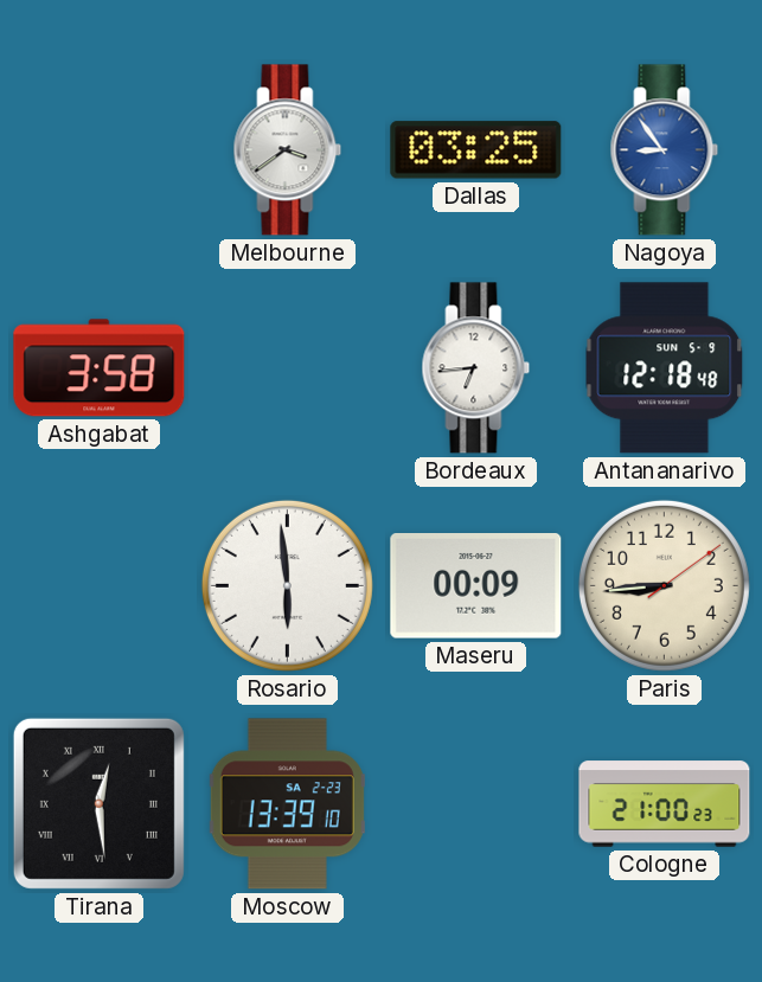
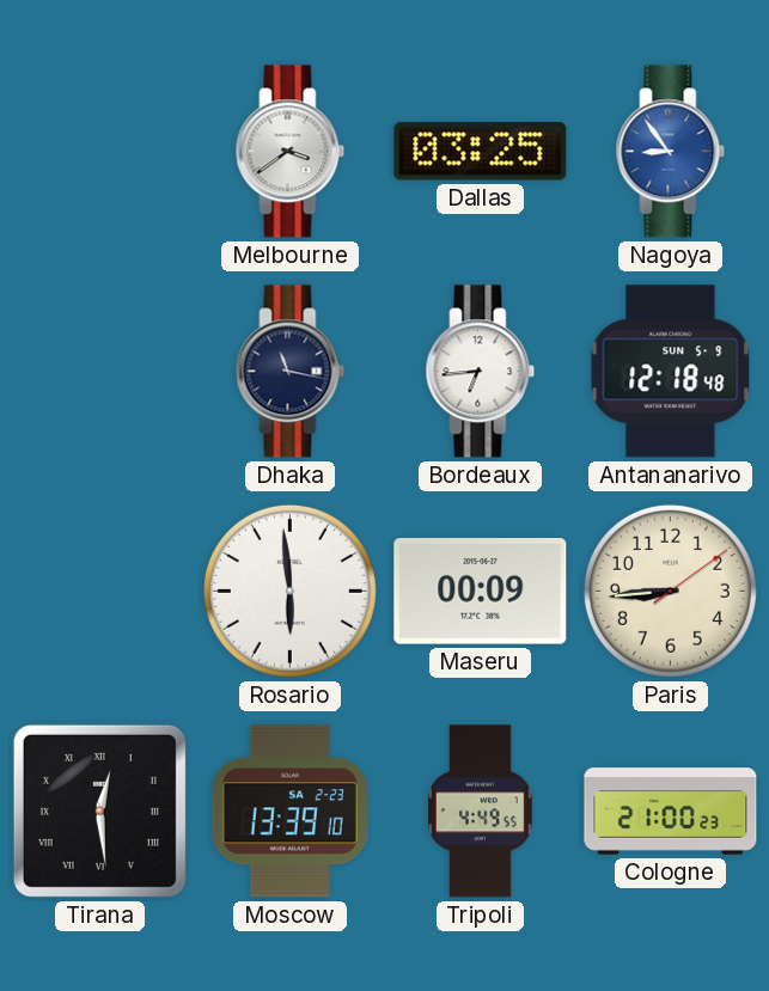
Ashgabat: 3:58 -> none
Dhaka: none -> 11:17
Tripoli: none -> 4:49
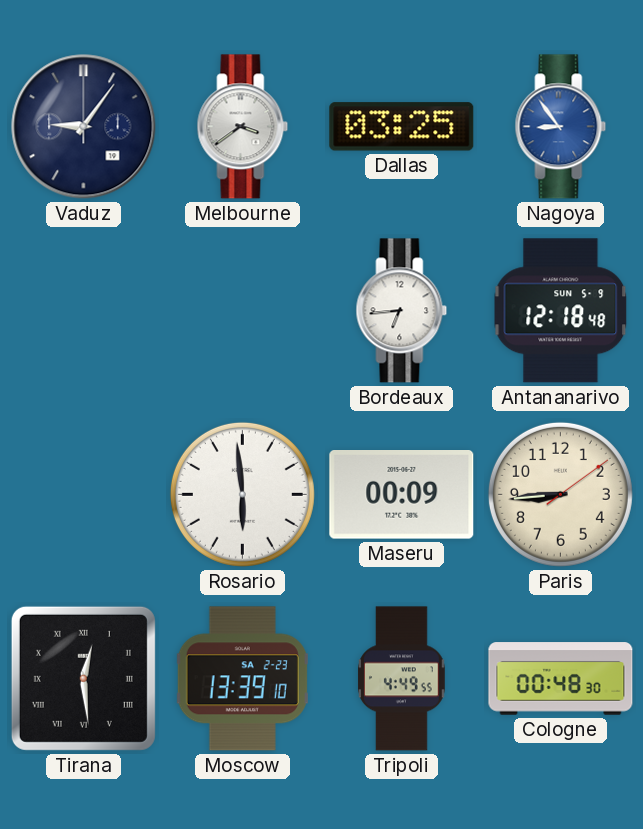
Vaduz: none -> 9:06
Dhaka: 11:17 -> none
Cologne: 21:00 -> 00:48
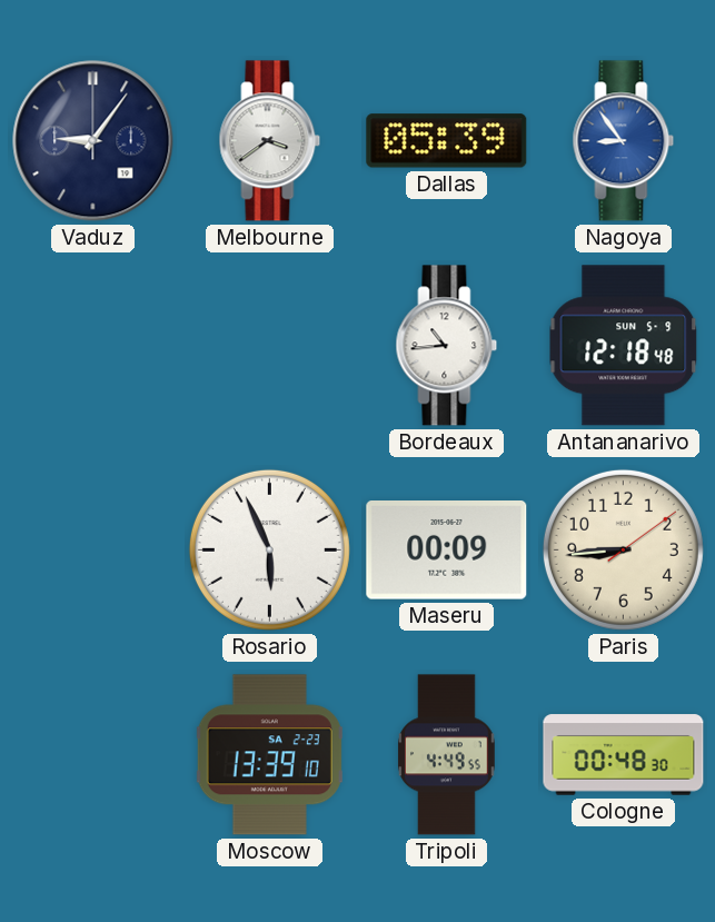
Dallas: 03:25 -> 05:39
Bordeaux: 6:44 -> 10:44
Rosario: 5:59 -> 5:56
Tirana: 12:29 -> none
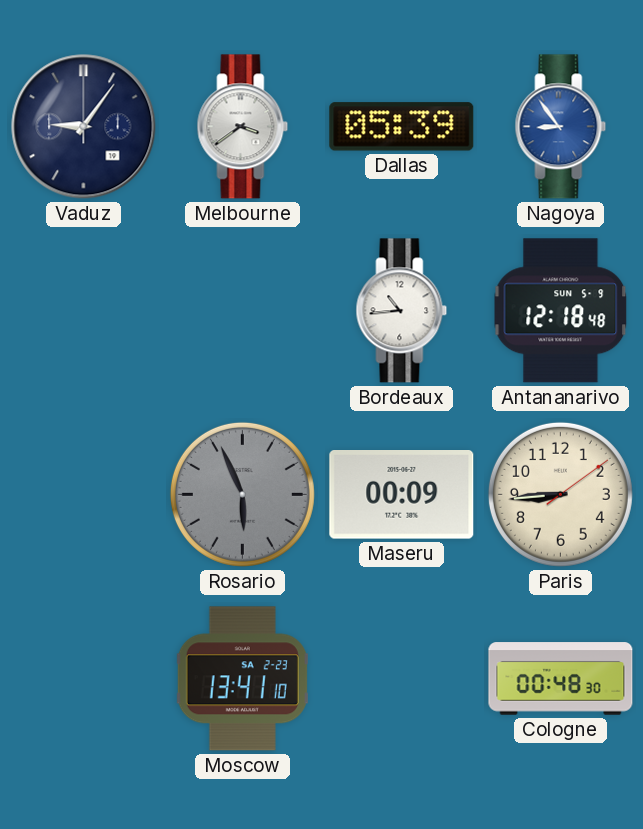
Rosario dial: white -> grey
Moscow: 13:39 -> 13:41
Tripoli: 4:49 -> none
